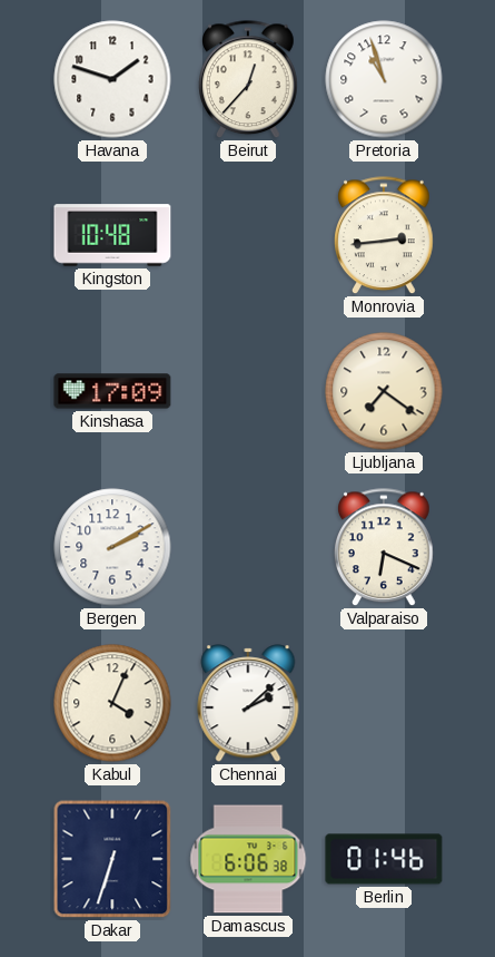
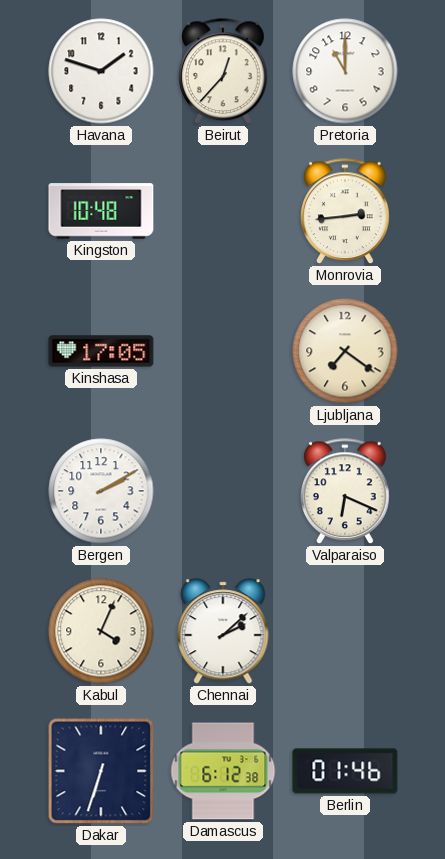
Pretoria: 10:57 -> 11:00
Kinshasa: 17:09 -> 17:05
Damascus: 6:06 -> 6:12
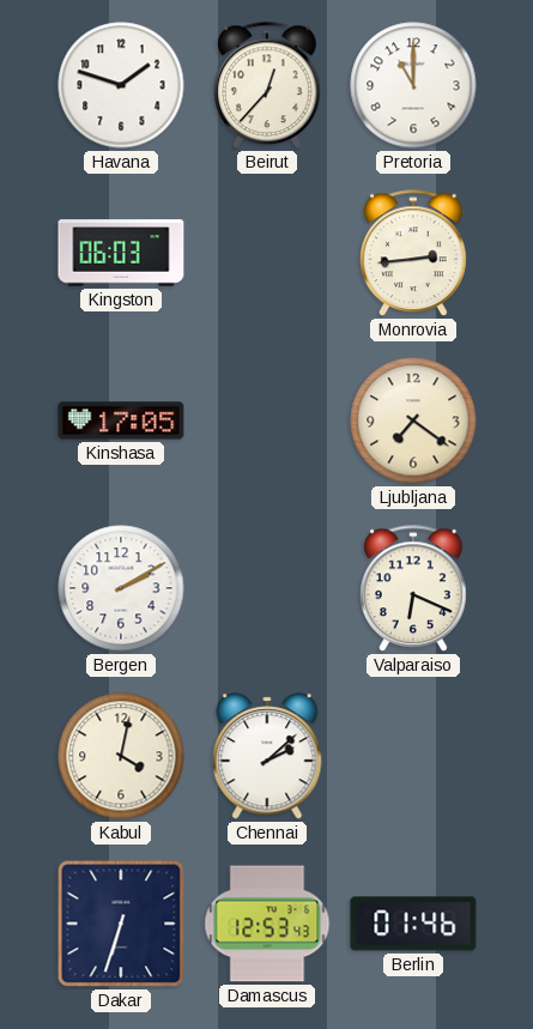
Kingston: 10:48 -> 06:03
Kabul: 4:04 -> 4:02
Damascus: 6:12 -> 12:53
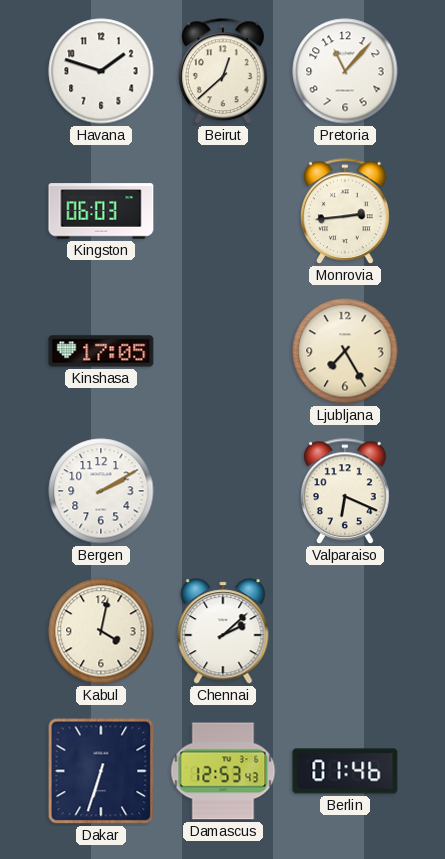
Beirut: 12:37 -> 12:38
Pretoria: 11:00 -> 11:07
Ljubljana: 7:21 -> 7:25
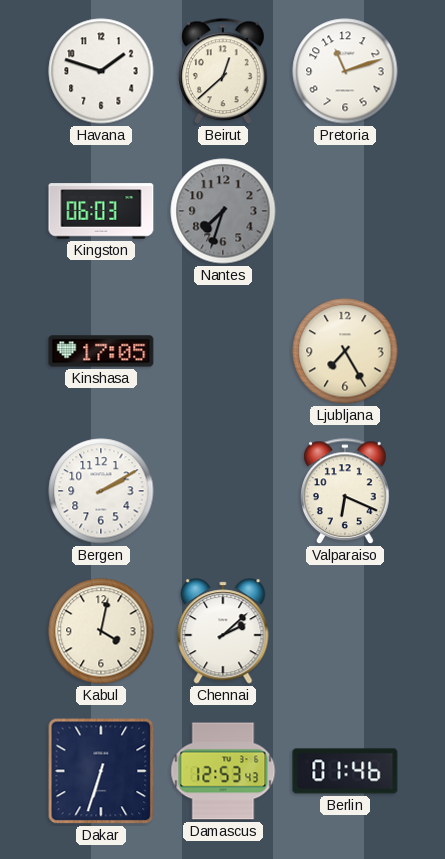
Pretoria: 11:07 -> 11:12
Nantes: none -> 7:33
Monrovia: 2:44 -> none
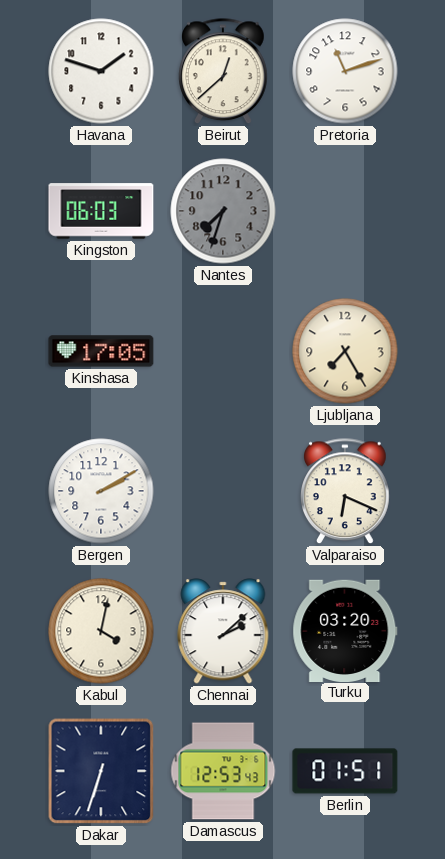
Turku: none -> 03:20
Berlin: 01:46 -> 01:51
